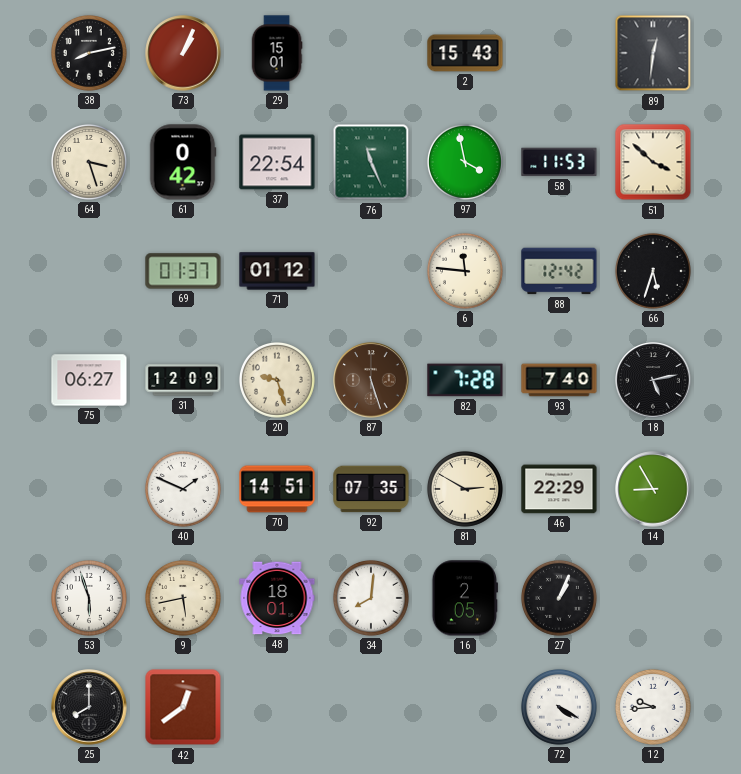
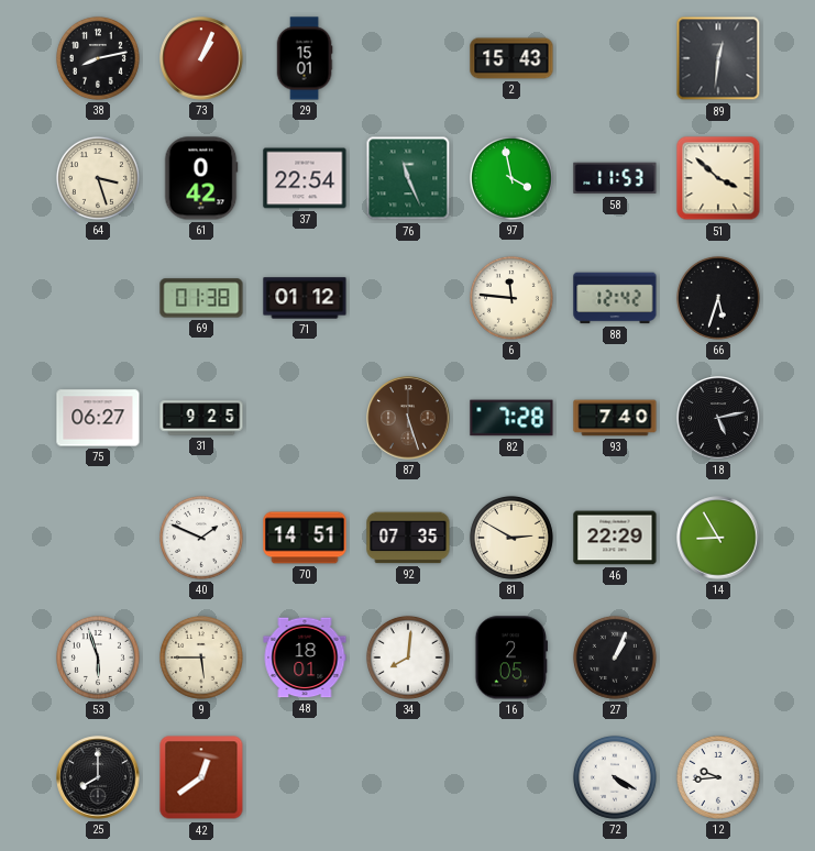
69: 01:37 -> 01:38
31: 12:09 -> 9:25
20: 9:27 -> none
9: 5:43 -> 5:45
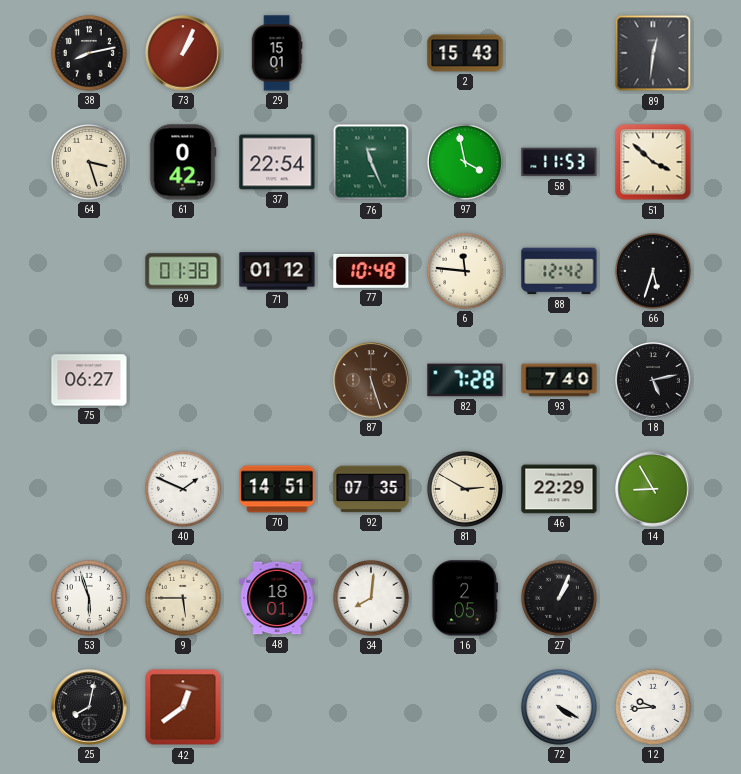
77: none -> 10:48
31: 9:25 -> none
25: 8:00 -> 8:02
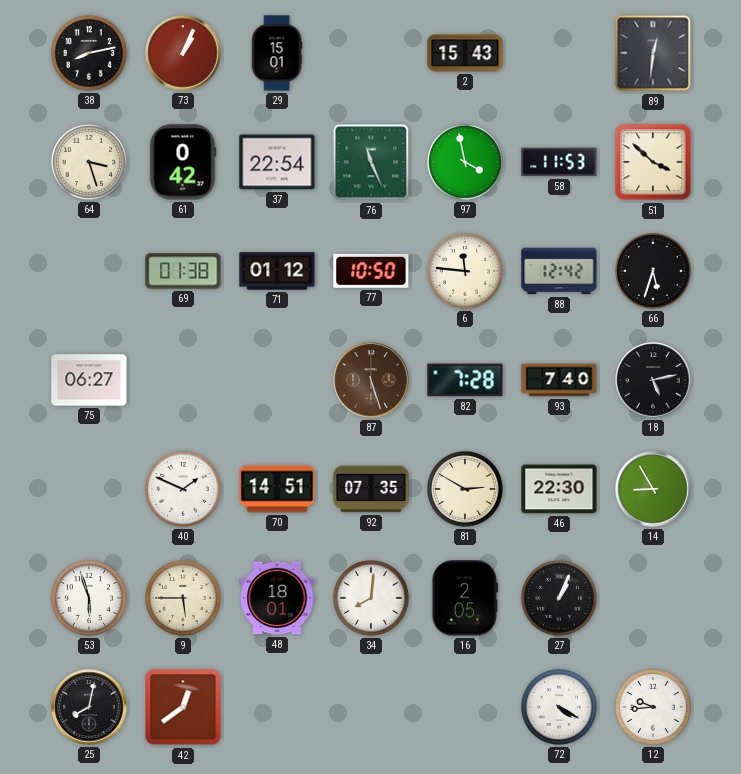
77: 10:48 -> 10:50
46: 22:29 -> 22:30
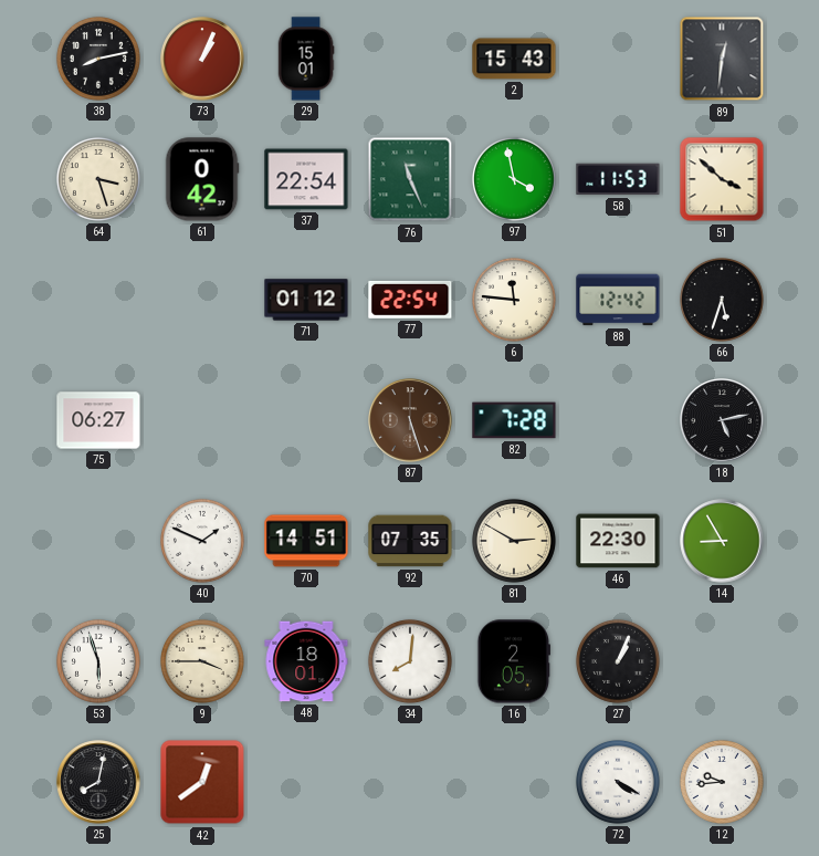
69: 01:38 -> none
77: 10:50 -> 22:54
93: 7:40 -> none
9: 5:45 -> 3:45
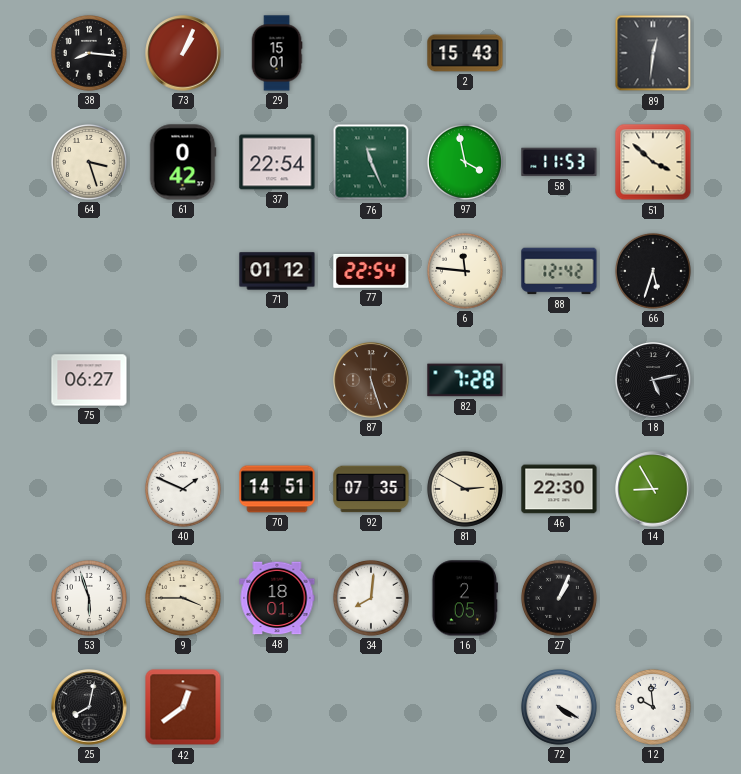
38: 8:13 -> 8:16
12: 9:44 -> 9:59
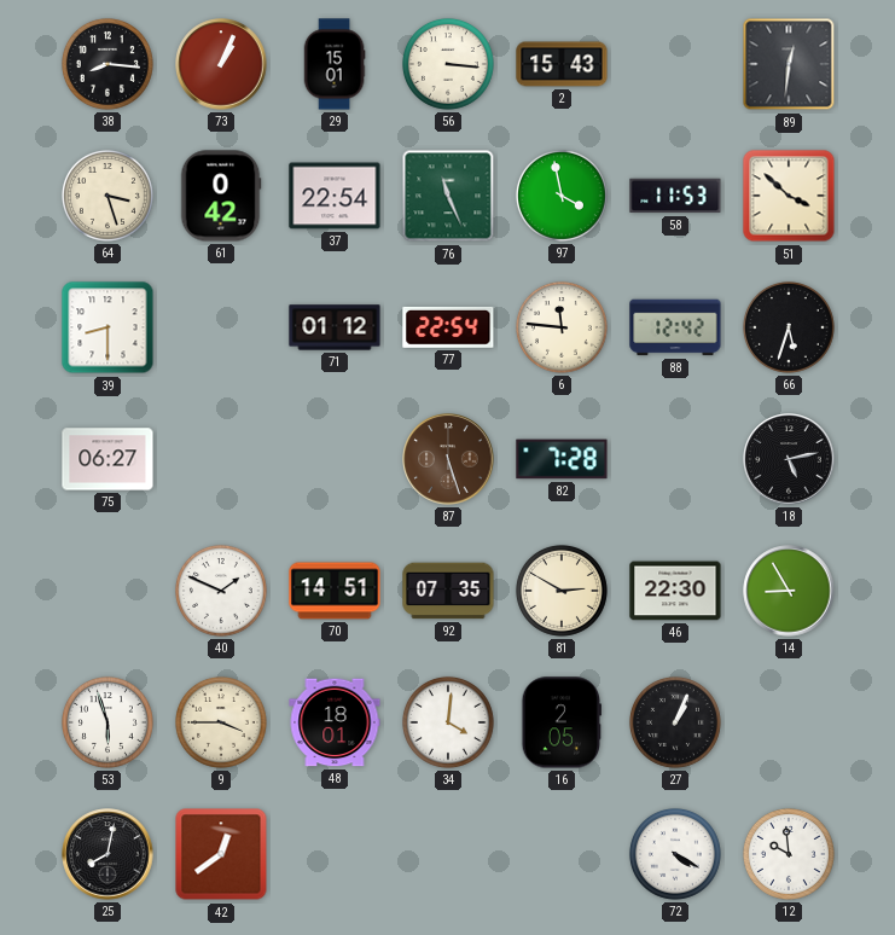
56: none -> 3:16
39: none -> 8:30
34: 8:01 -> 4:01
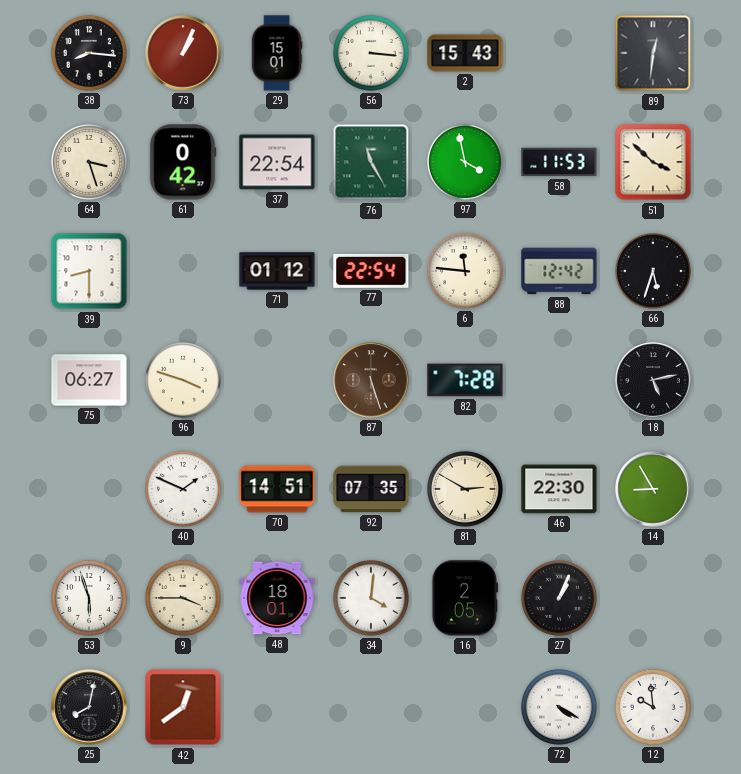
76: 11:26 -> 11:25
96: none -> 3:48
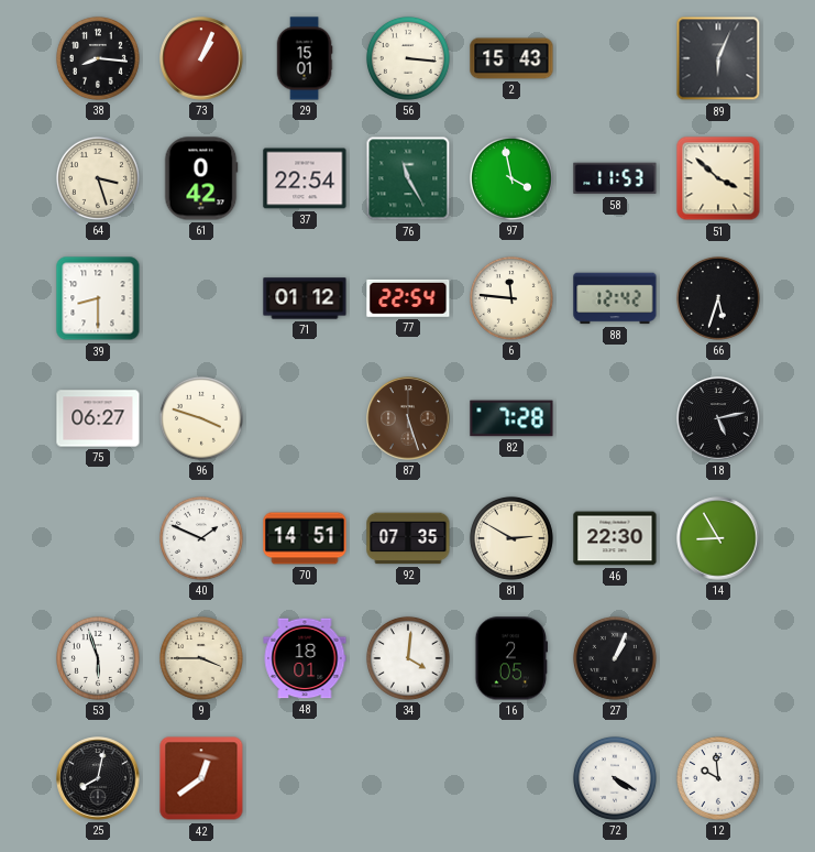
89: 12:31 -> 6:04
